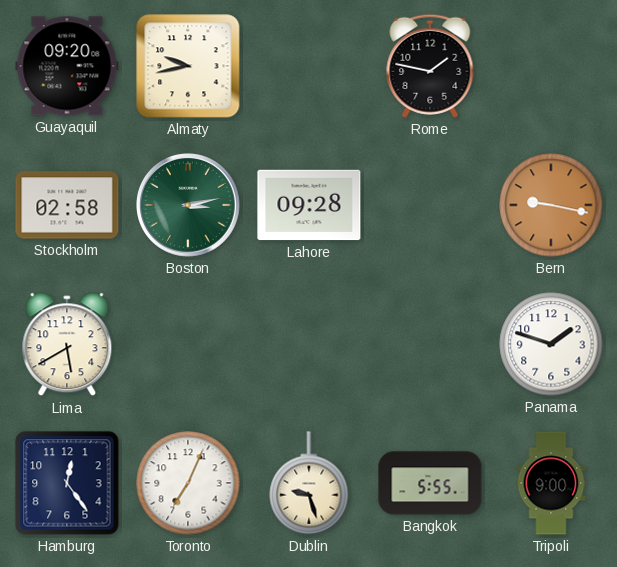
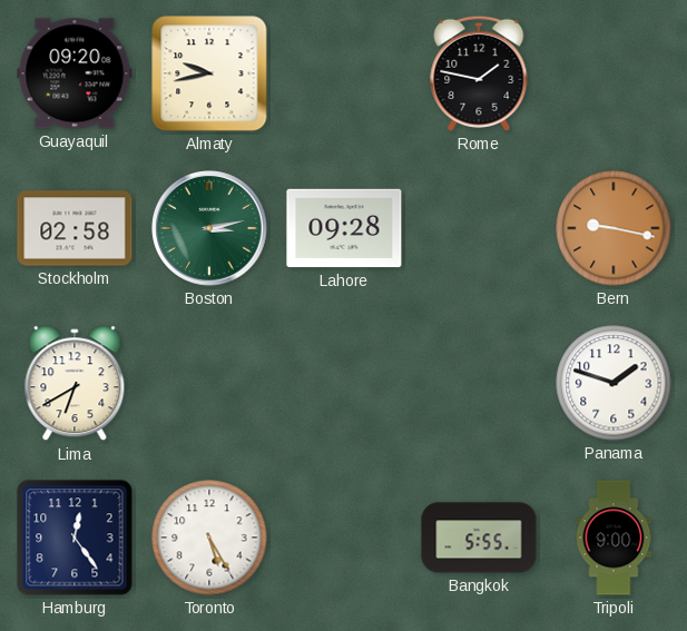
Lima: 5:40 -> 6:40
Toronto: 7:04 -> 5:25
Dublin: 9:27 -> none
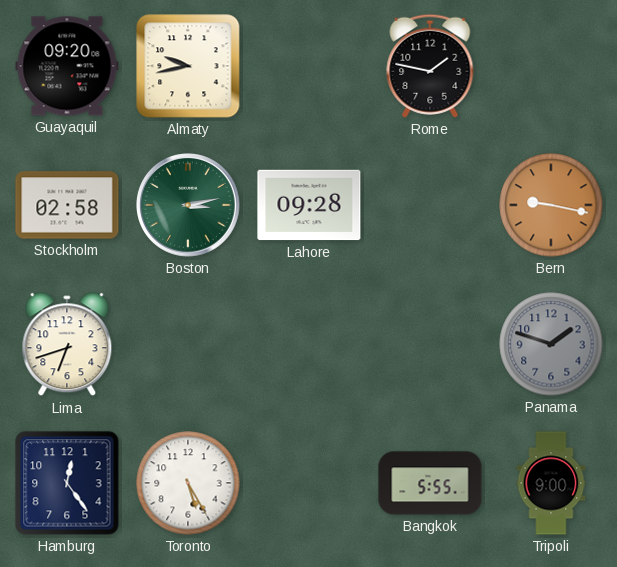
Lima: 6:40 -> 6:42
Panama dial: white -> grey
